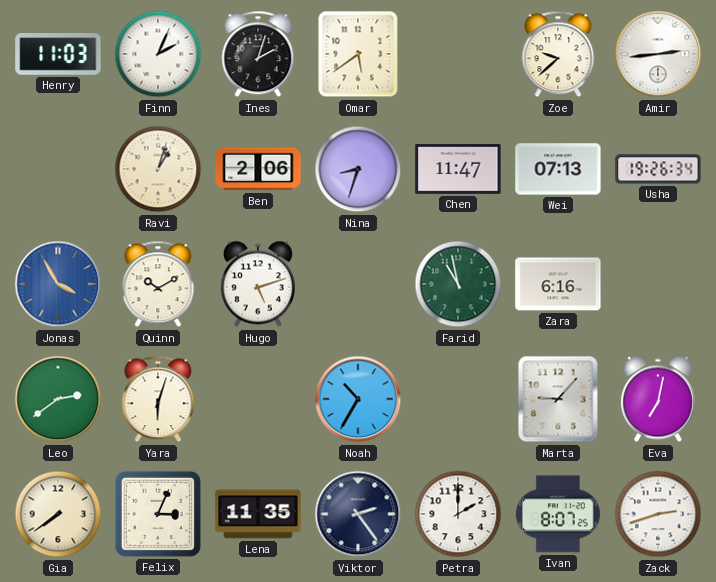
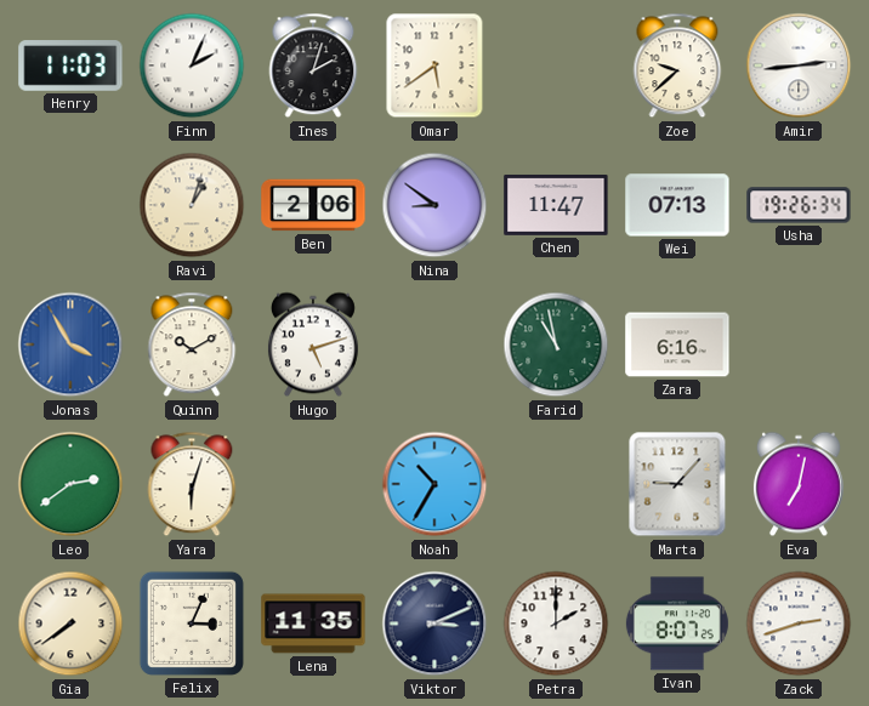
Nina: 8:33 -> 8:51
Viktor: 2:24 -> 3:11
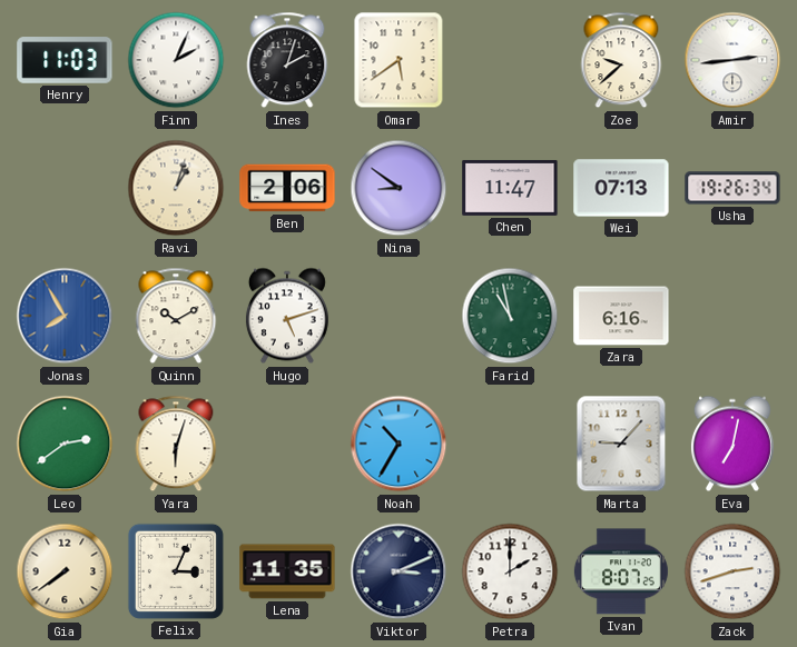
Jonas: 3:55 -> 7:55
